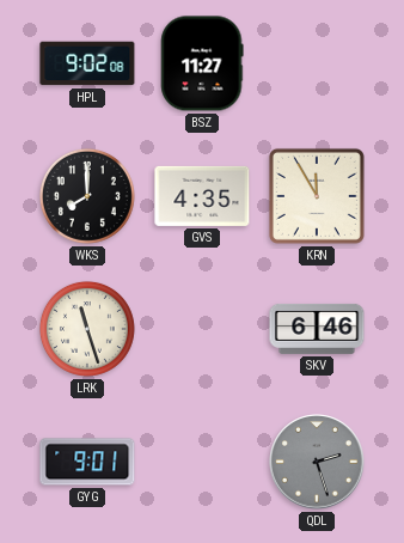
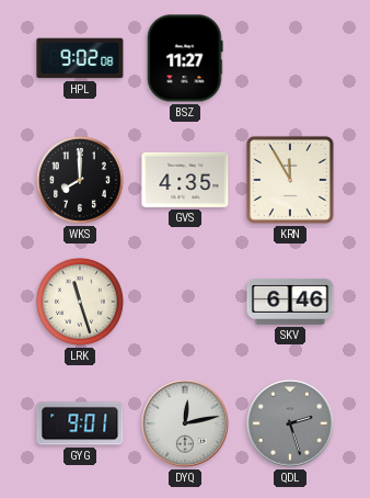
DYQ: none -> 12:13
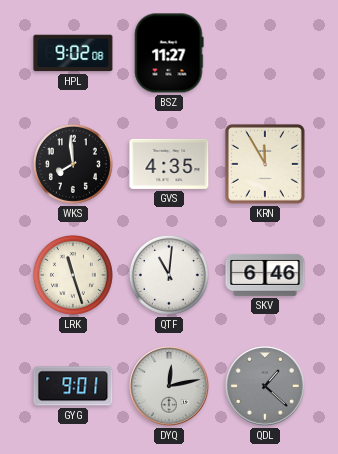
WKS: 8:00 -> 7:59
QTF: none -> 11:01
QDL: 2:27 -> 1:22
